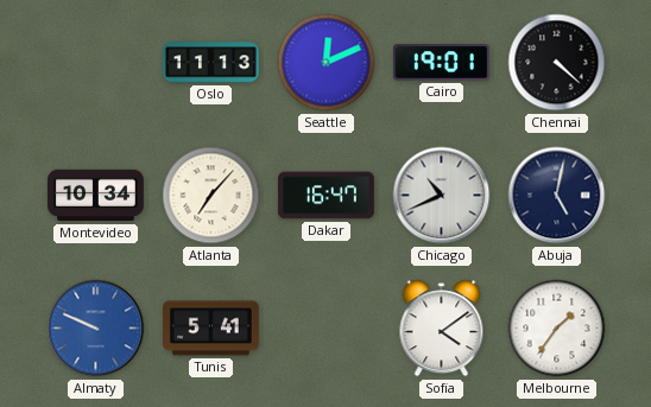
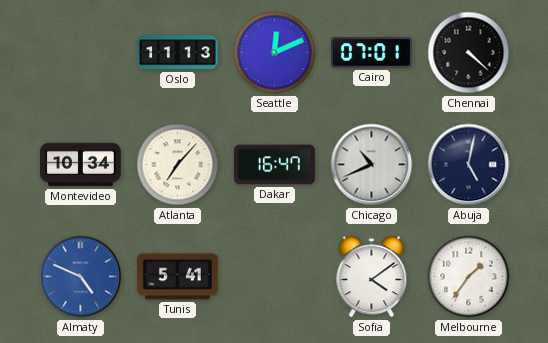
Cairo: 19:01 -> 07:01
Almaty: 9:49 -> 4:49
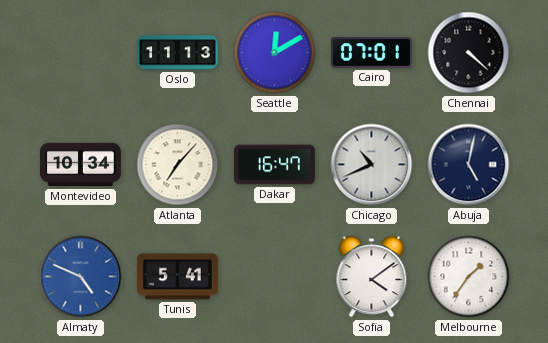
Seattle: 12:11 -> 12:10
